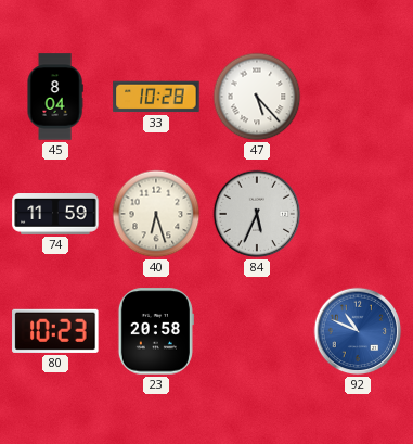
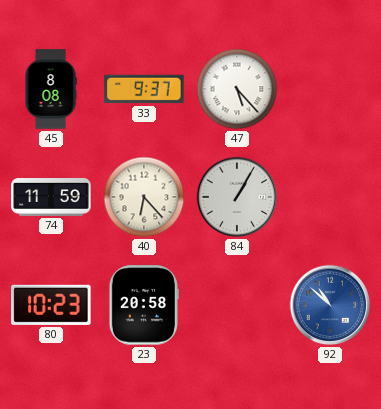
45: 8:04 -> 8:08
33: 10:28 -> 9:37
40: 6:27 -> 6:23
84: 5:34 -> 1:05
92: 10:49 -> 10:52
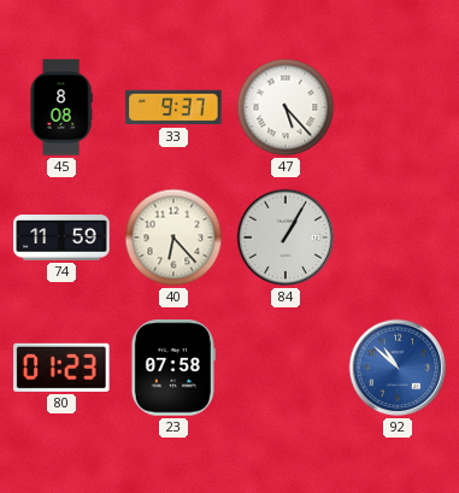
80: 10:23 -> 01:23
23: 20:58 -> 07:58
